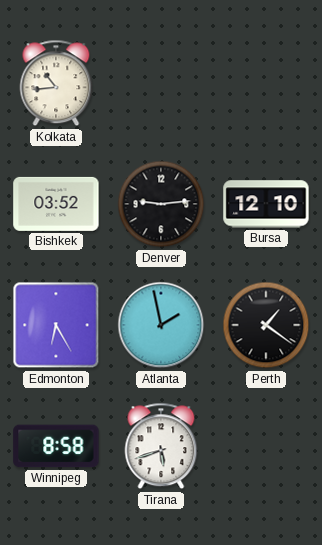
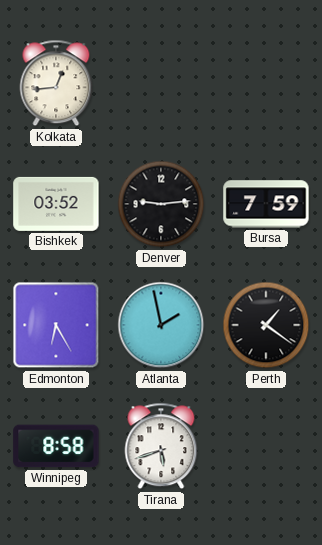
Kolkata: 10:44 -> 12:44
Bursa: 12:10 -> 7:59
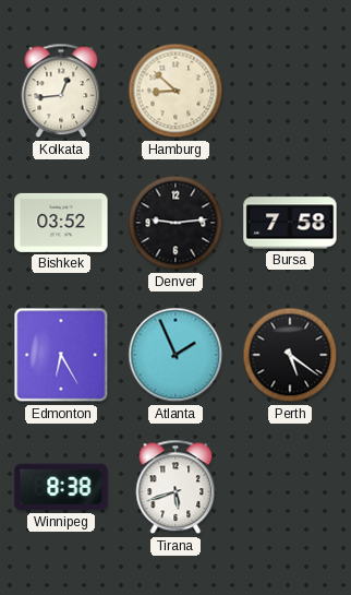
Hamburg: none -> 8:52
Bursa: 7:59 -> 7:58
Atlanta: 1:58 -> 1:56
Perth: 1:21 -> 5:21
Winnipeg: 8:58 -> 8:38
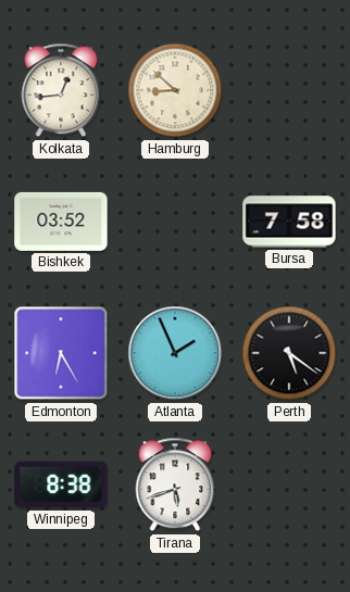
Denver: 9:14 -> none
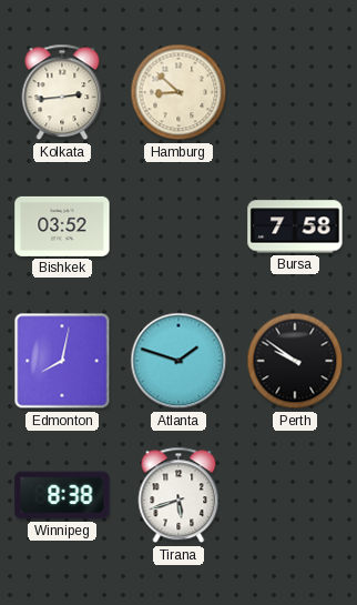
Kolkata: 12:44 -> 2:44
Edmonton: 6:25 -> 8:02
Atlanta: 1:56 -> 1:48
Perth: 5:21 -> 9:51
